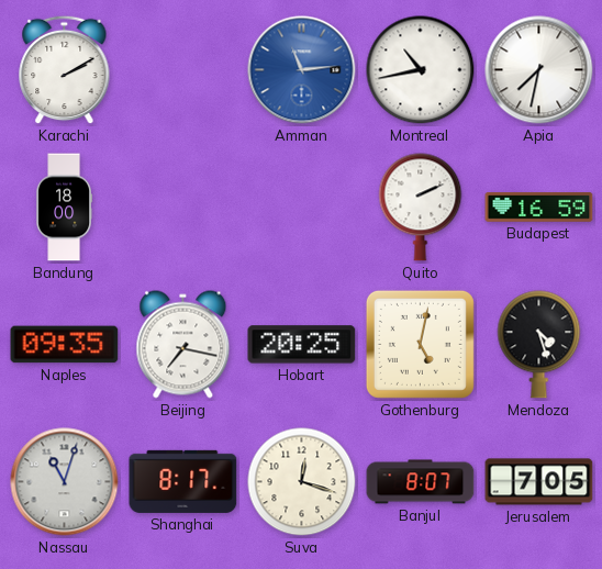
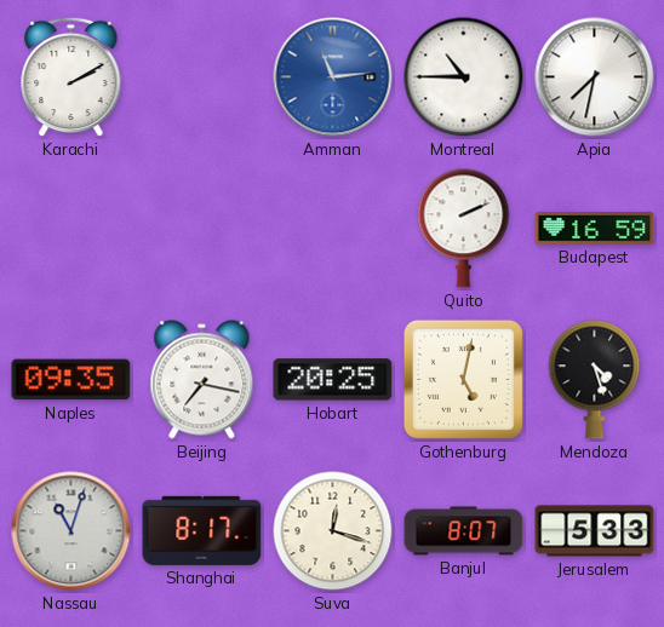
Montreal: 10:43 -> 10:45
Bandung: 18:00 -> none
Jerusalem: 7:05 -> 5:33
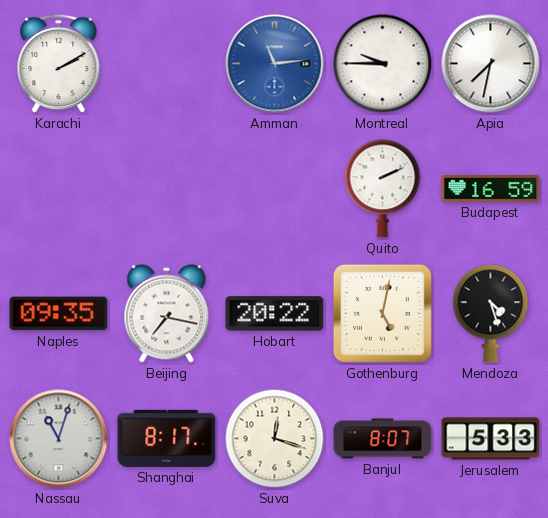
Montreal: 10:45 -> 9:45
Hobart: 20:25 -> 20:22
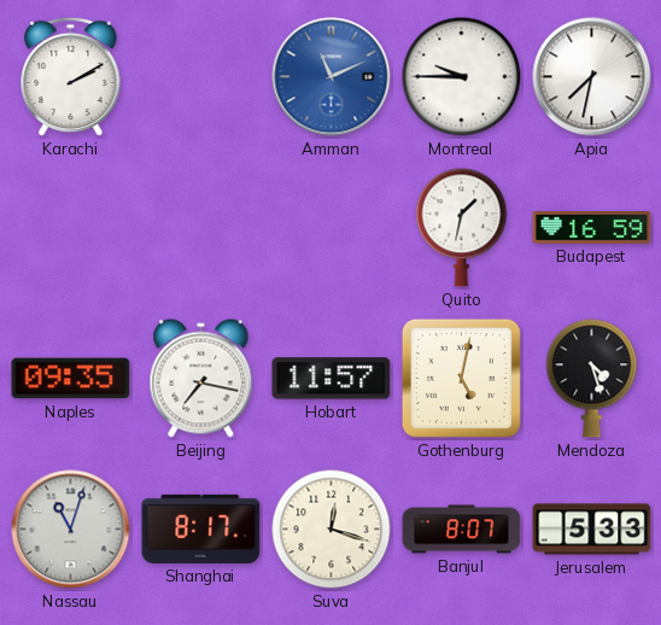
Amman: 11:14 -> 11:11
Quito: 2:11 -> 1:32
Hobart: 20:22 -> 11:57
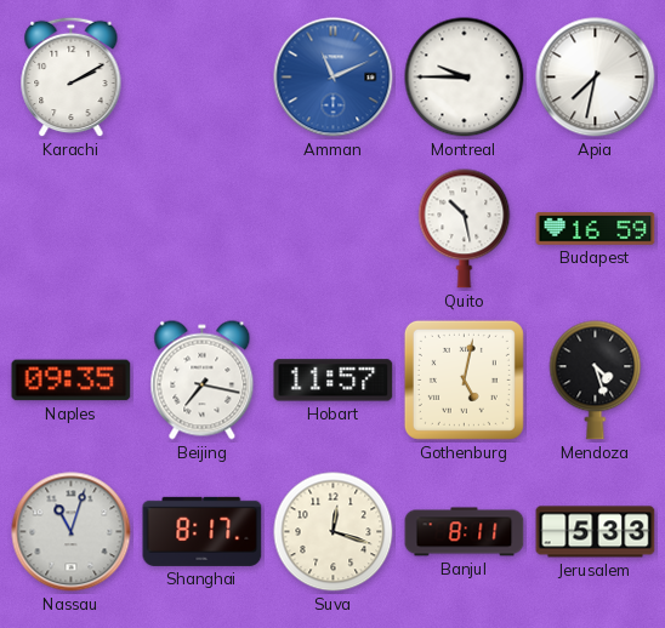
Quito: 1:32 -> 10:28
Banjul: 8:07 -> 8:11
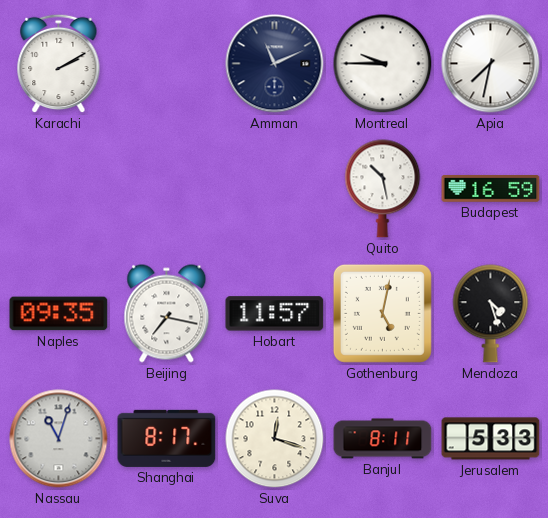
Amman dial: blue -> navy
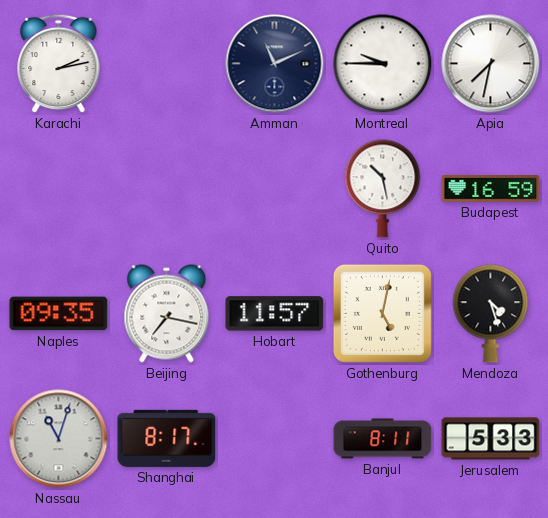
Karachi: 2:10 -> 2:13
Suva: 12:18 -> none
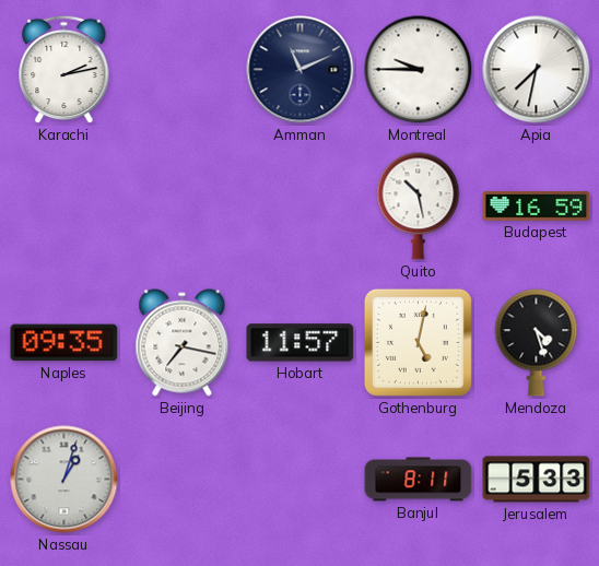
Nassau: 11:03 -> 1:03
Shanghai: 8:17 -> none
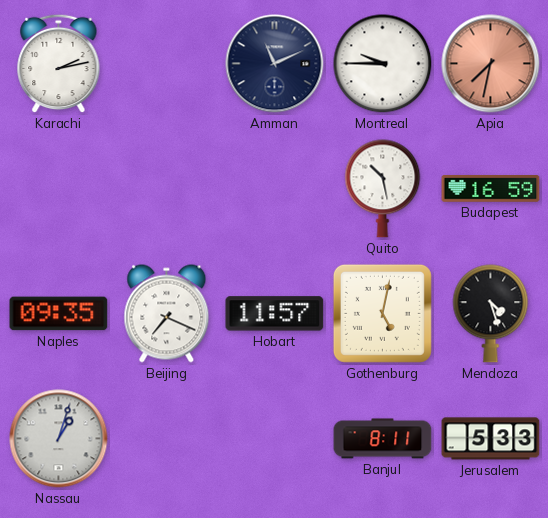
Apia dial: white -> salmon
Beijing: 7:17 -> 7:19
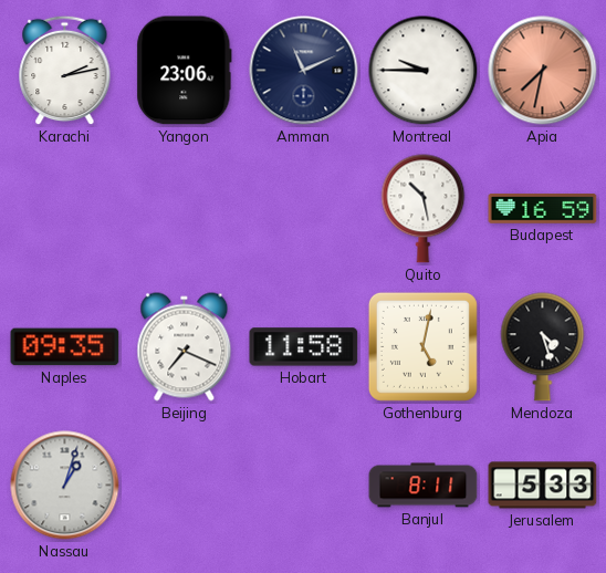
Yangon: none -> 23:06
Hobart: 11:57 -> 11:58
